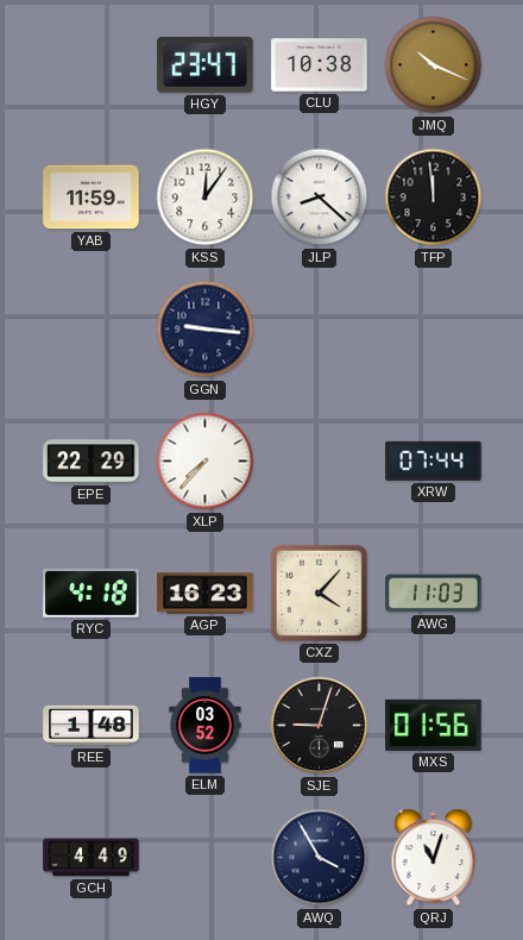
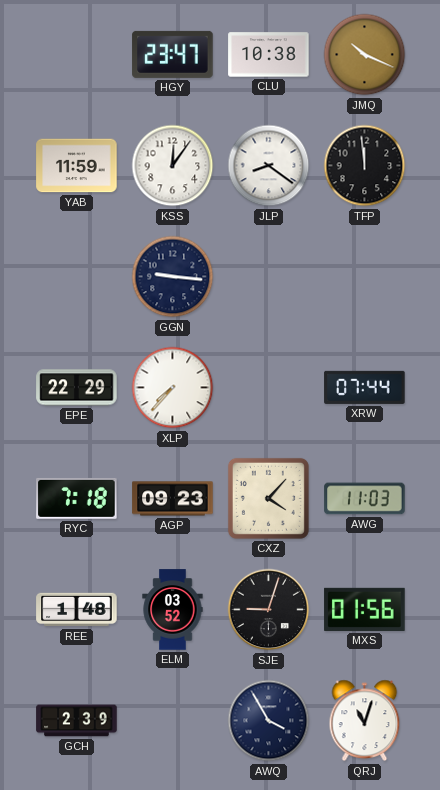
JLP: 8:22 -> 8:21
RYC: 4:18 -> 7:18
AGP: 16:23 -> 09:23
GCH: 4:49 -> 2:39
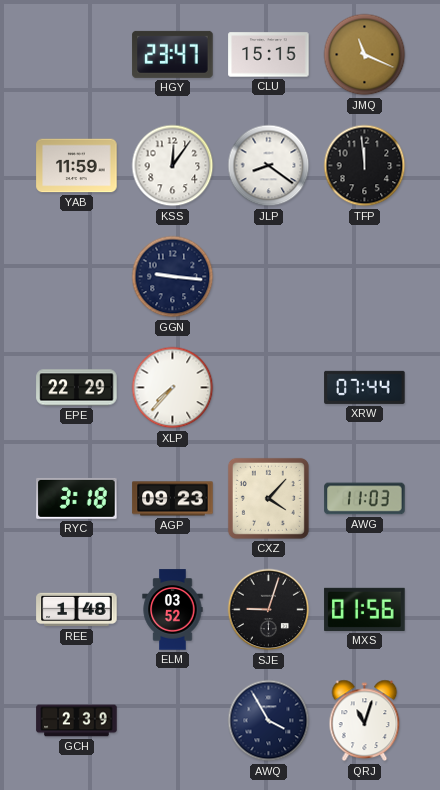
CLU: 10:38 -> 15:15
JMQ: 10:19 -> 11:19
RYC: 7:18 -> 3:18
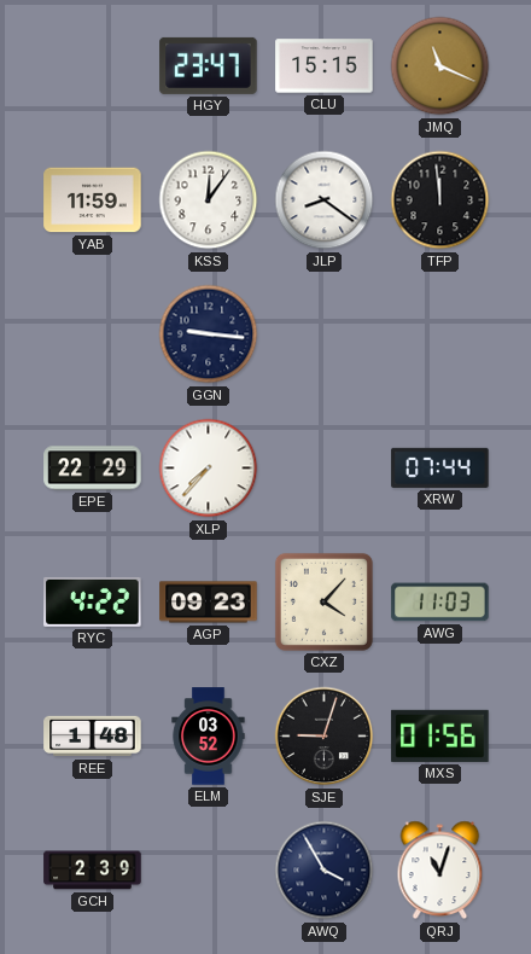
RYC: 3:18 -> 4:22
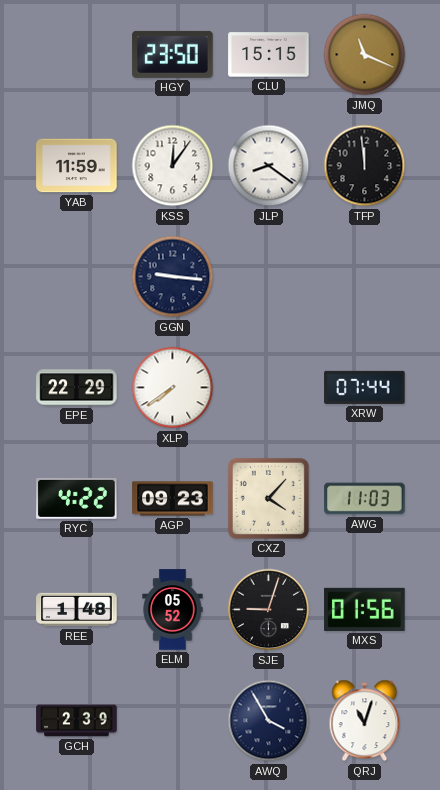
HGY: 23:47 -> 23:50
XLP: 7:37 -> 7:39
ELM: 03:52 -> 05:52
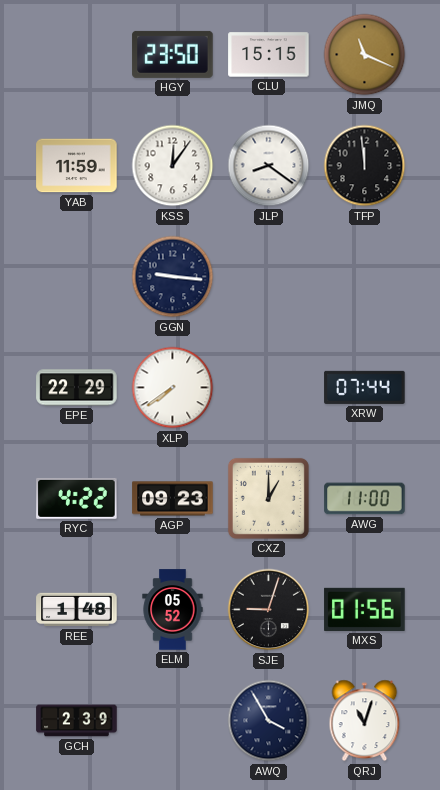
CXZ: 4:07 -> 1:00
AWG: 11:03 -> 11:00
